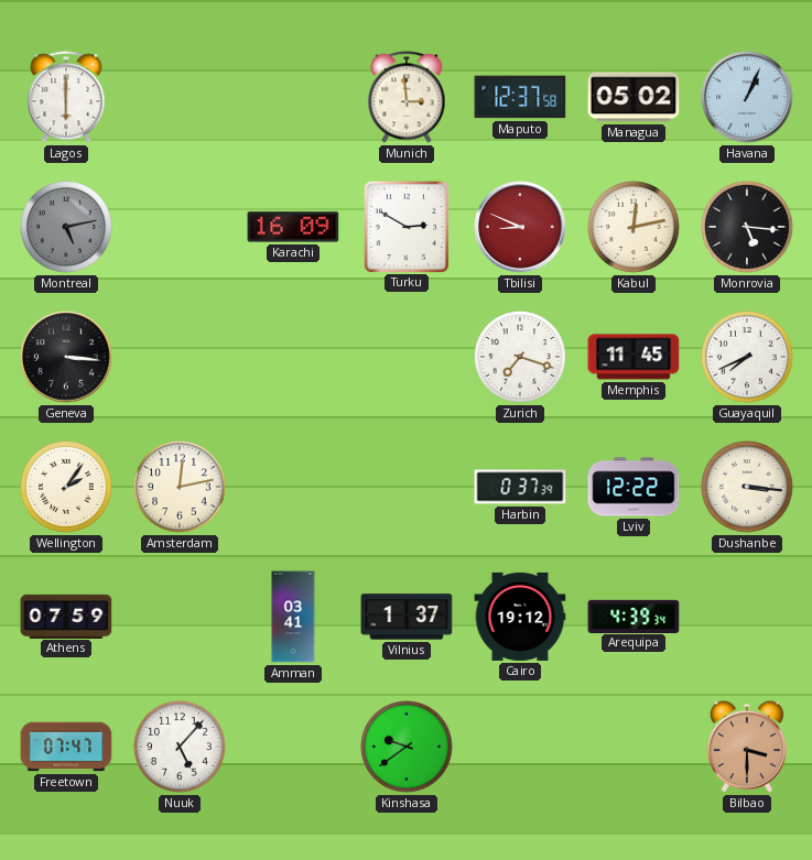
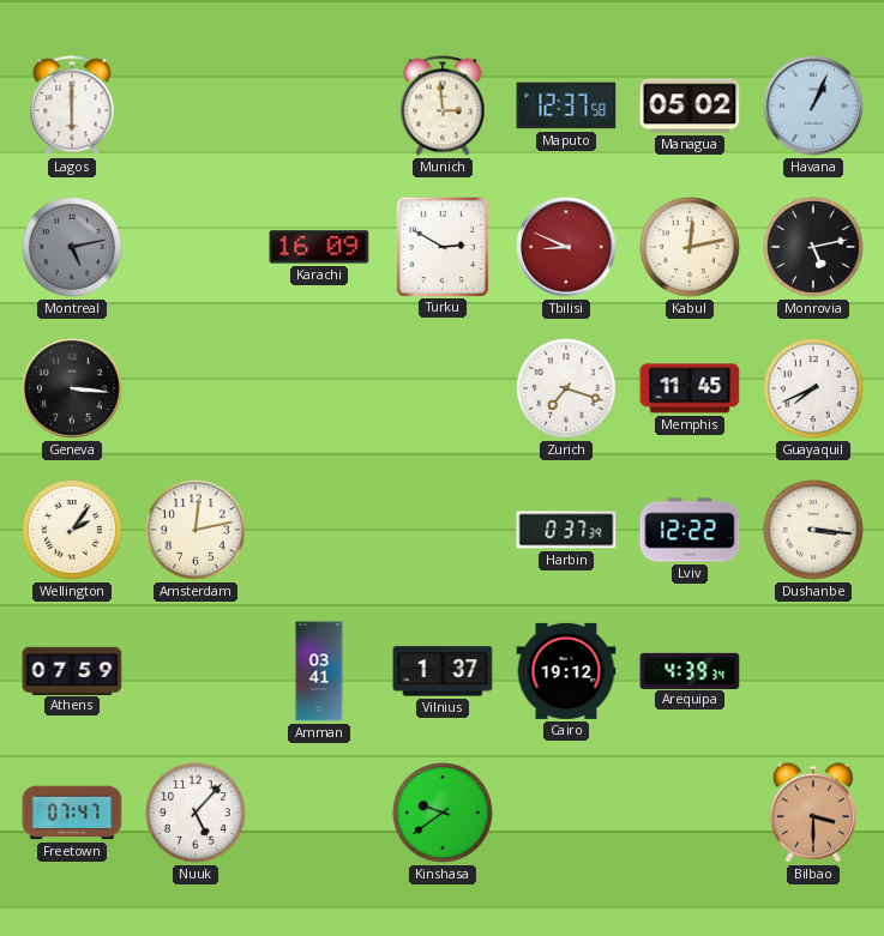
Monrovia: 5:16 -> 5:13
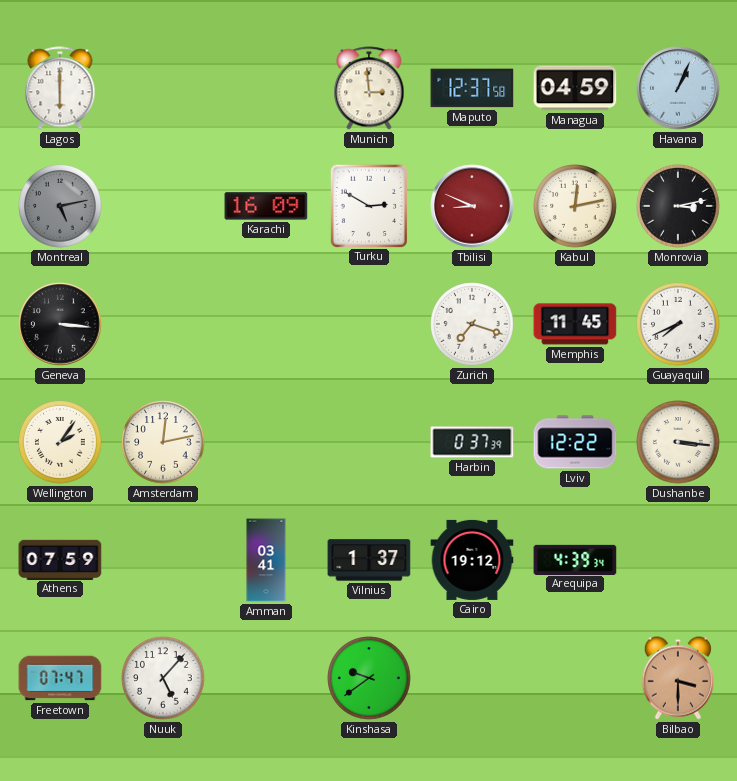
Managua: 05:02 -> 04:59
Monrovia: 5:13 -> 3:13
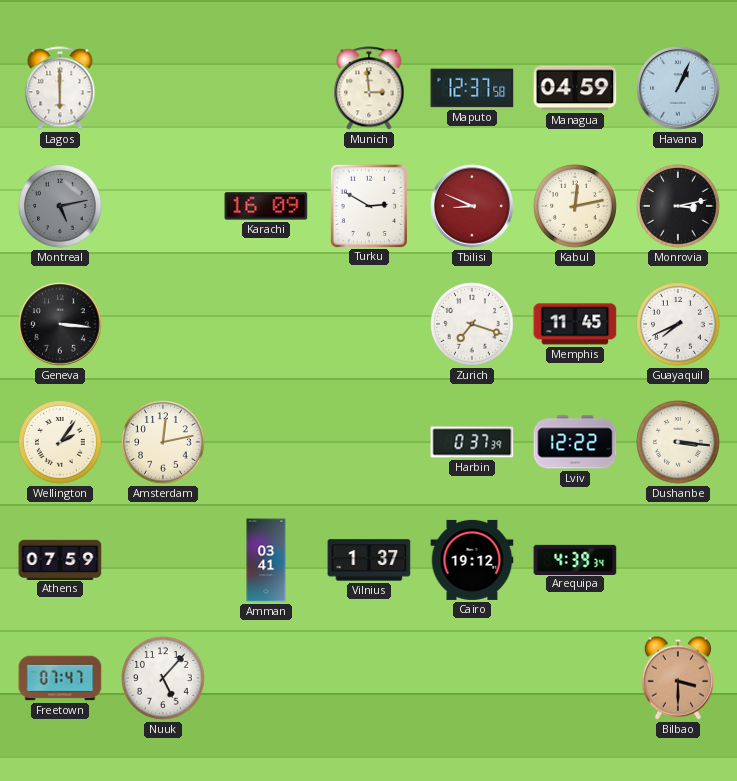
Kinshasa: 9:39 -> none
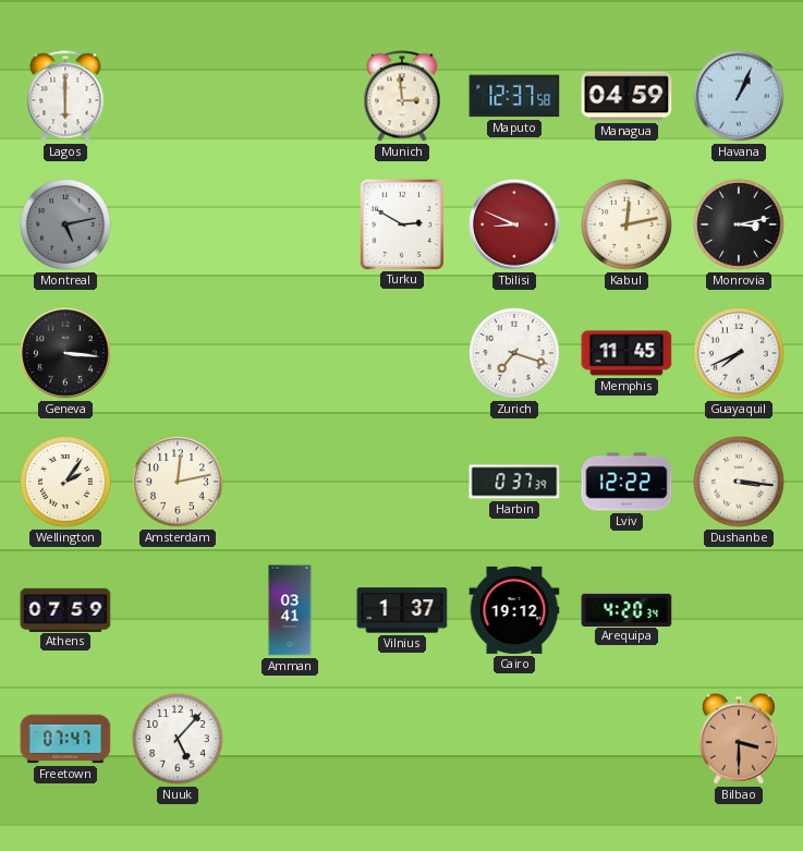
Karachi: 16:09 -> none
Arequipa: 4:39 -> 4:20
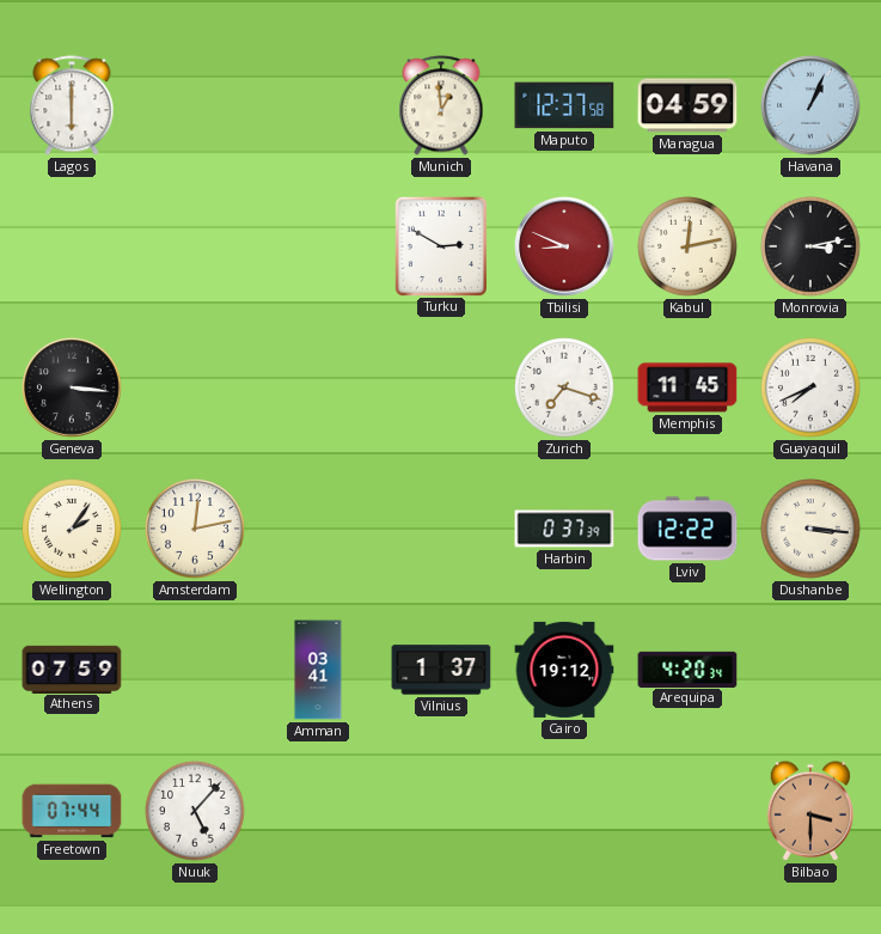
Munich: 2:59 -> 12:59
Montreal: 5:13 -> none
Freetown: 07:47 -> 07:44
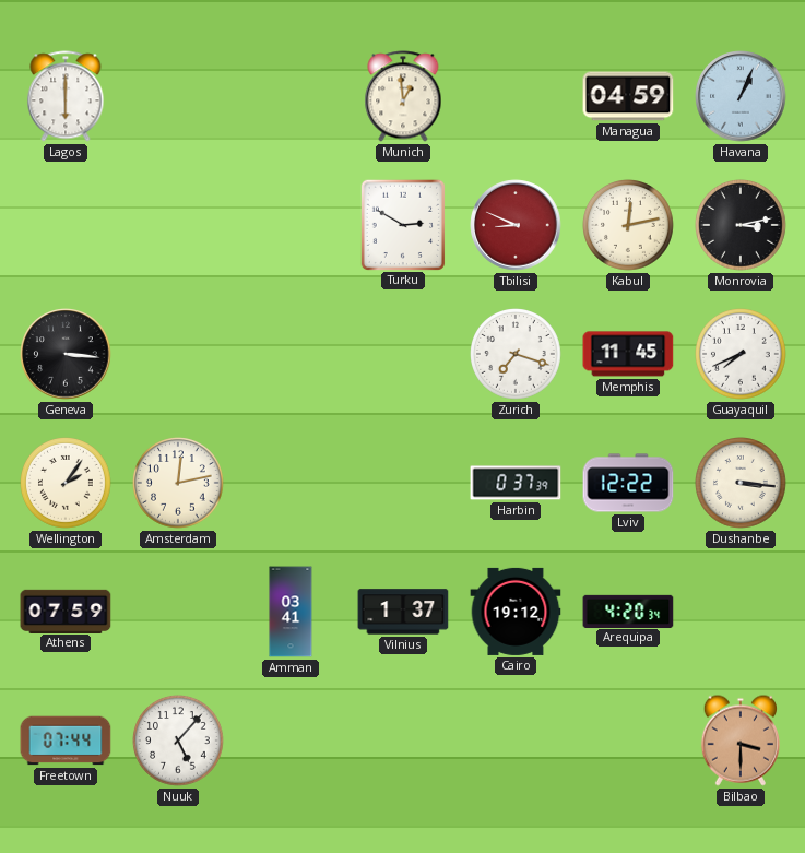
Maputo: 12:37 -> none
